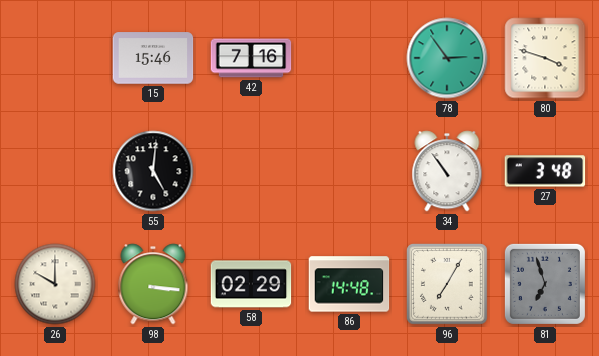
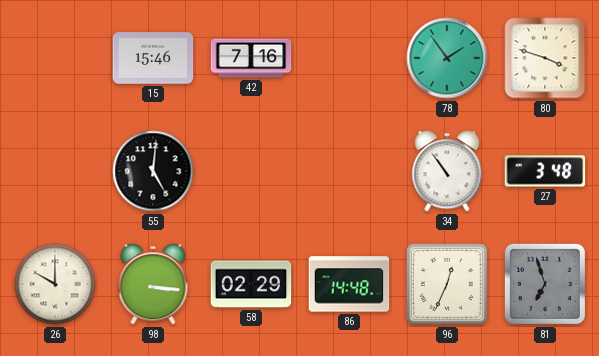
78: 2:54 -> 1:54
96: 7:05 -> 12:34
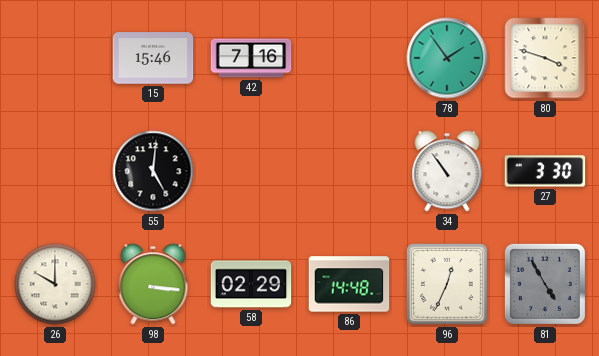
27: 3:48 -> 3:30
81: 6:57 -> 4:55
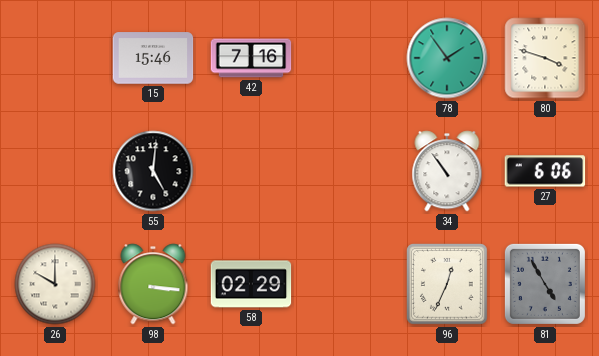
27: 3:30 -> 6:06
86: 14:48 -> none
